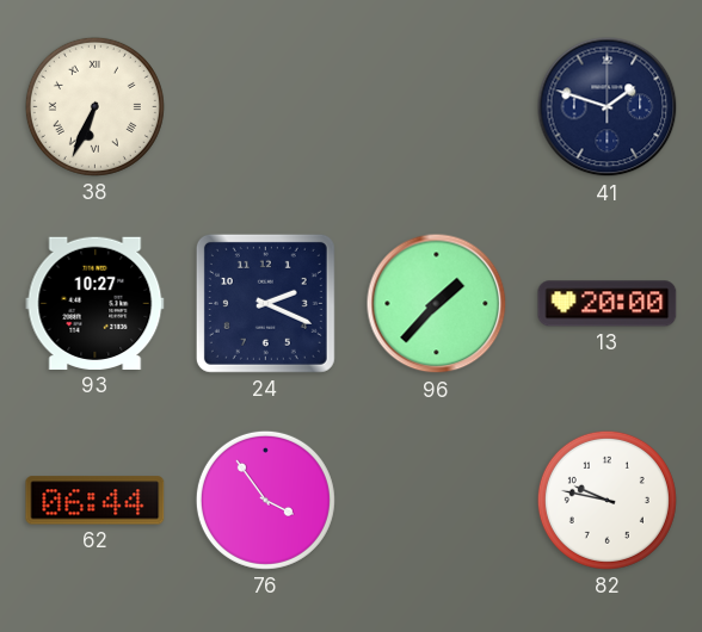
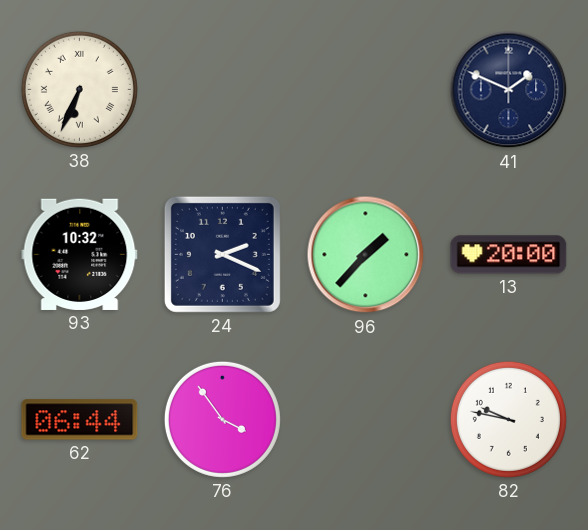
41: 1:48 -> 1:49
93: 10:27 -> 10:32
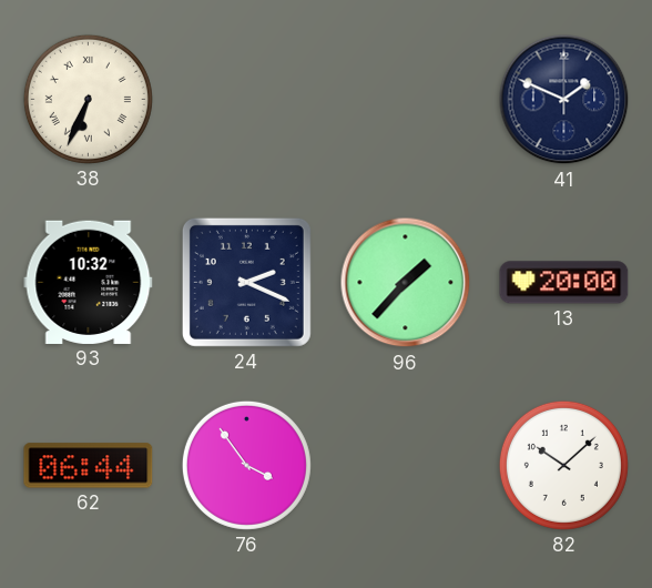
82: 9:47 -> 10:08
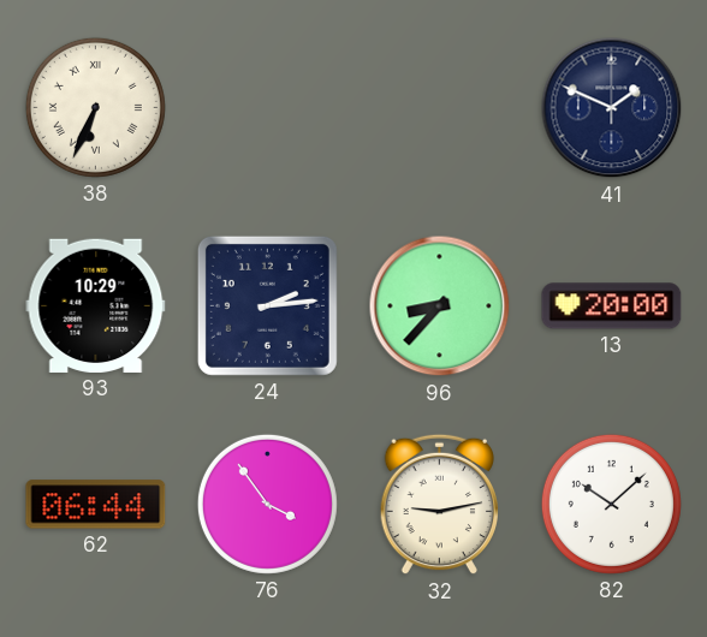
93: 10:32 -> 10:29
24: 2:19 -> 2:14
96: 1:37 -> 8:37
32: none -> 9:13
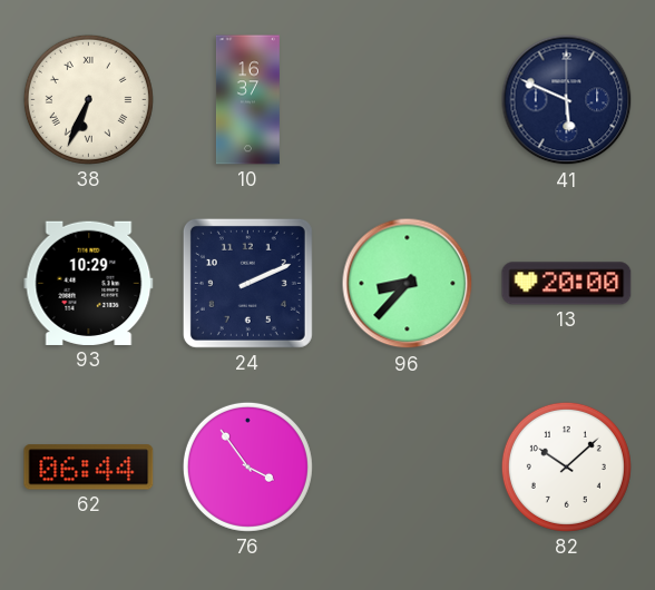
10: none -> 16:37
41: 1:49 -> 5:49
24: 2:14 -> 2:11
32: 9:13 -> none
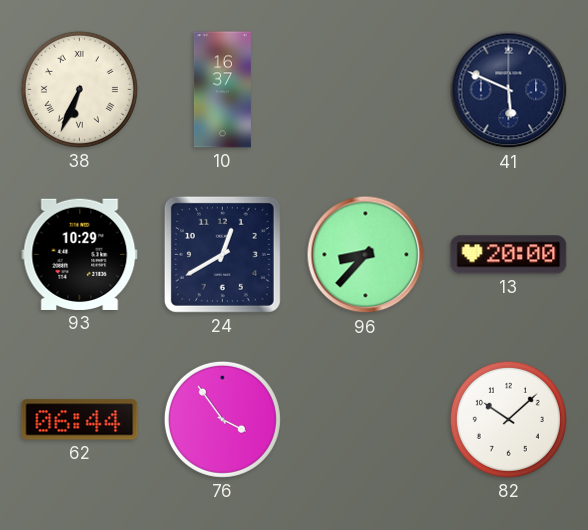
24: 2:11 -> 12:40
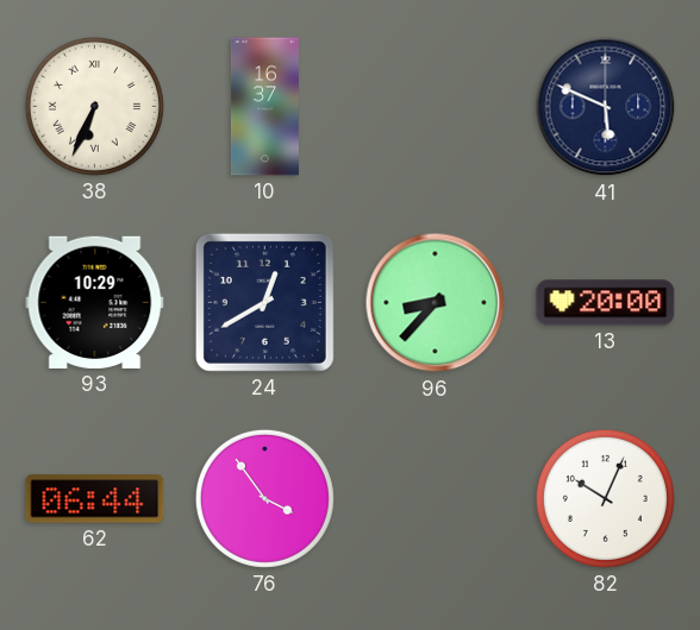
82: 10:08 -> 10:04
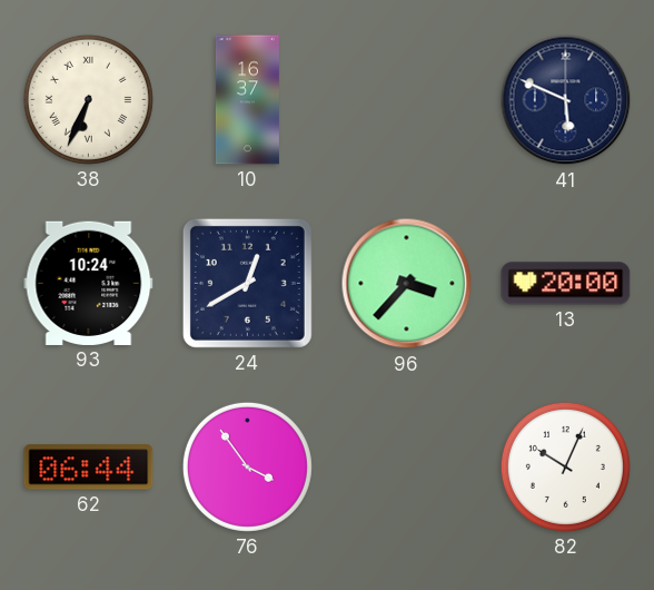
93: 10:29 -> 10:24
96: 8:37 -> 3:37
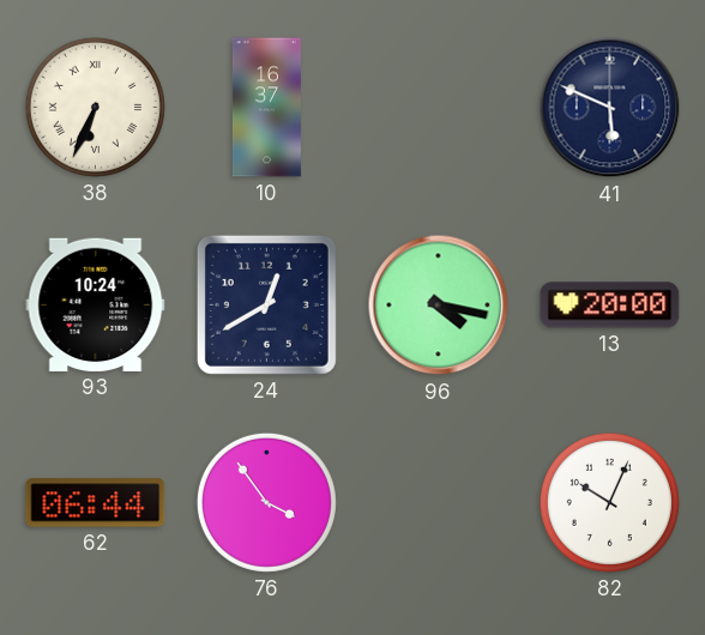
96: 3:37 -> 4:17
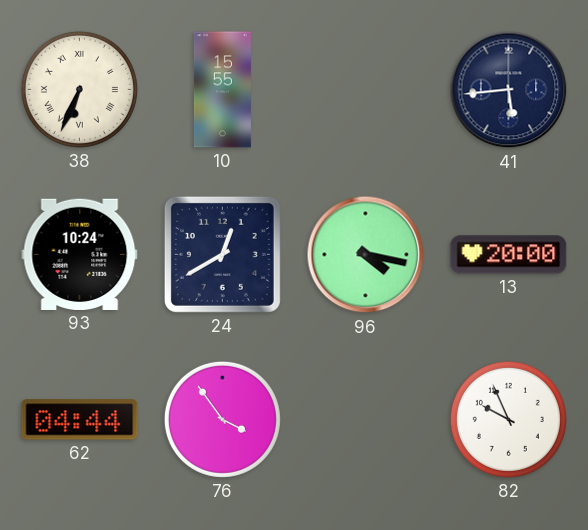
10: 16:37 -> 15:55
41: 5:49 -> 5:44
62: 06:44 -> 04:44
82: 10:04 -> 9:56
